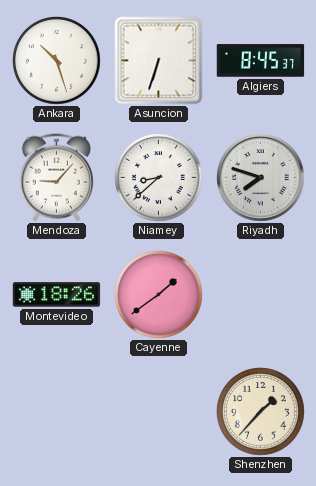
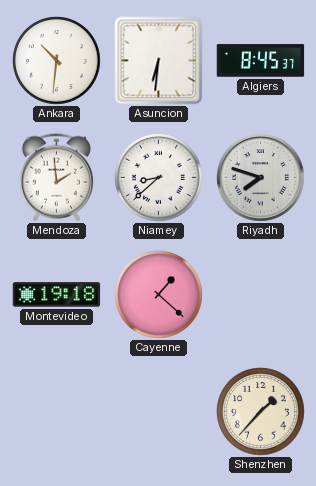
Ankara: 10:27 -> 10:31
Asuncion: 6:33 -> 6:31
Mendoza: 9:07 -> 1:59
Montevideo: 18:26 -> 19:18
Cayenne: 1:39 -> 1:22
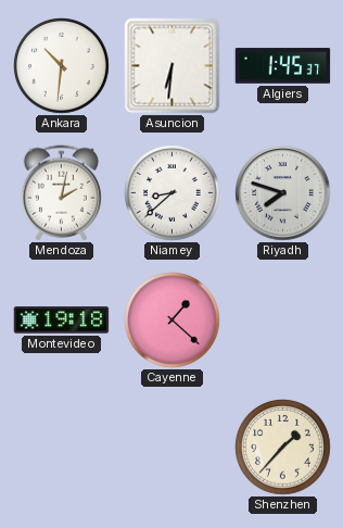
Algiers: 8:45 -> 1:45
Mendoza: 1:59 -> 2:02
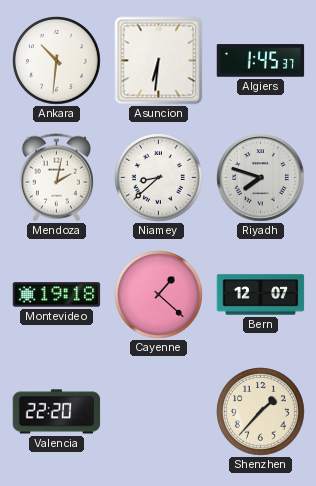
Bern: none -> 12:07
Valencia: none -> 22:20
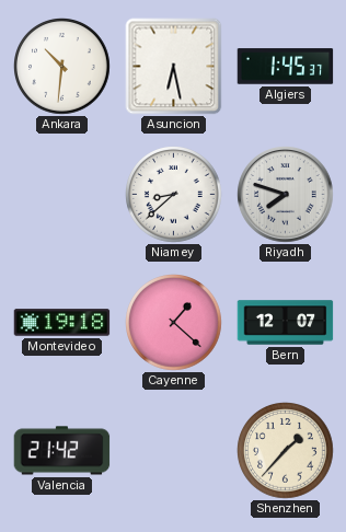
Asuncion: 6:31 -> 6:28
Mendoza: 2:02 -> none
Valencia: 22:20 -> 21:42
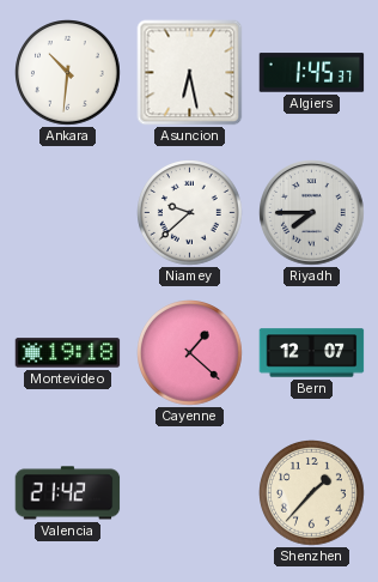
Niamey: 8:38 -> 9:38
Riyadh: 7:48 -> 7:45
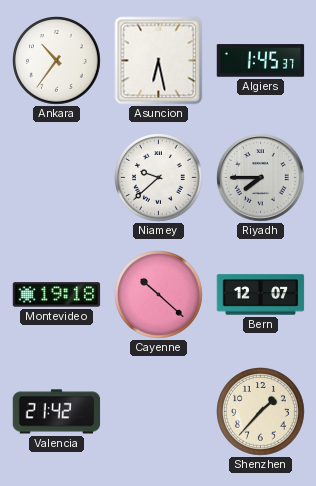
Ankara: 10:31 -> 10:36
Cayenne: 1:22 -> 10:22
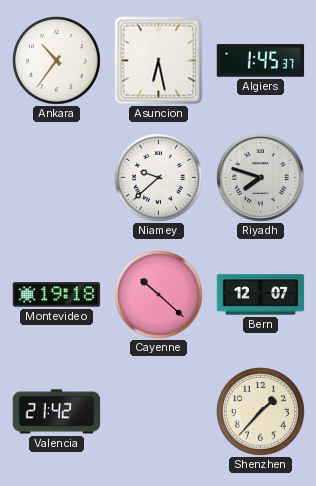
Riyadh: 7:45 -> 7:48
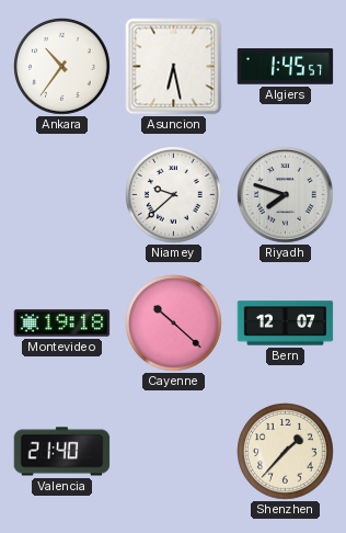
Algiers: 1:45:37 -> 1:45:57
Valencia: 21:42 -> 21:40
